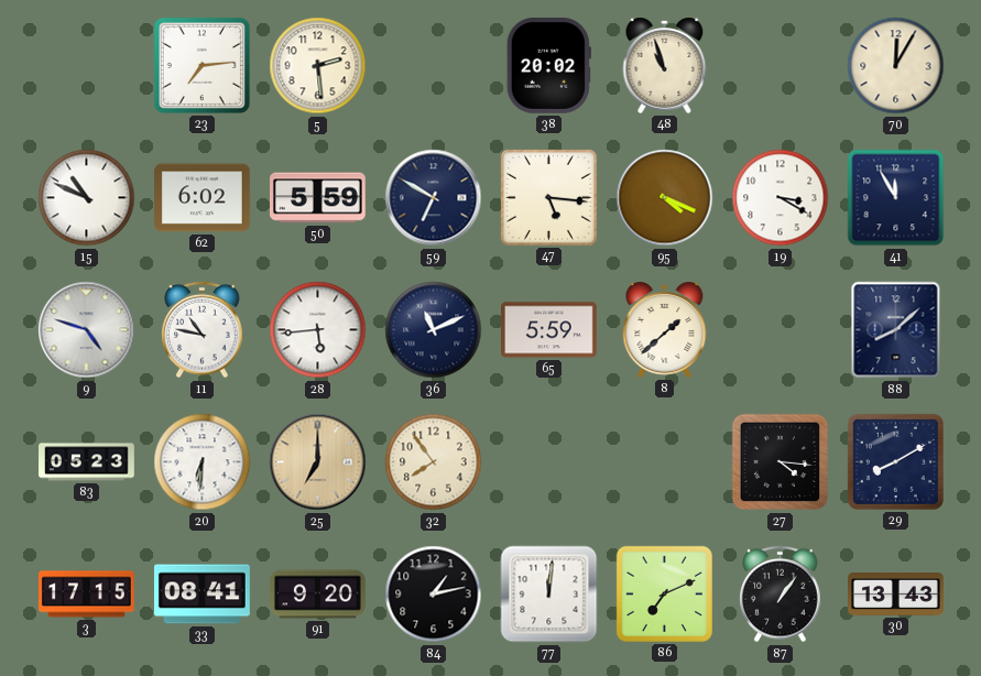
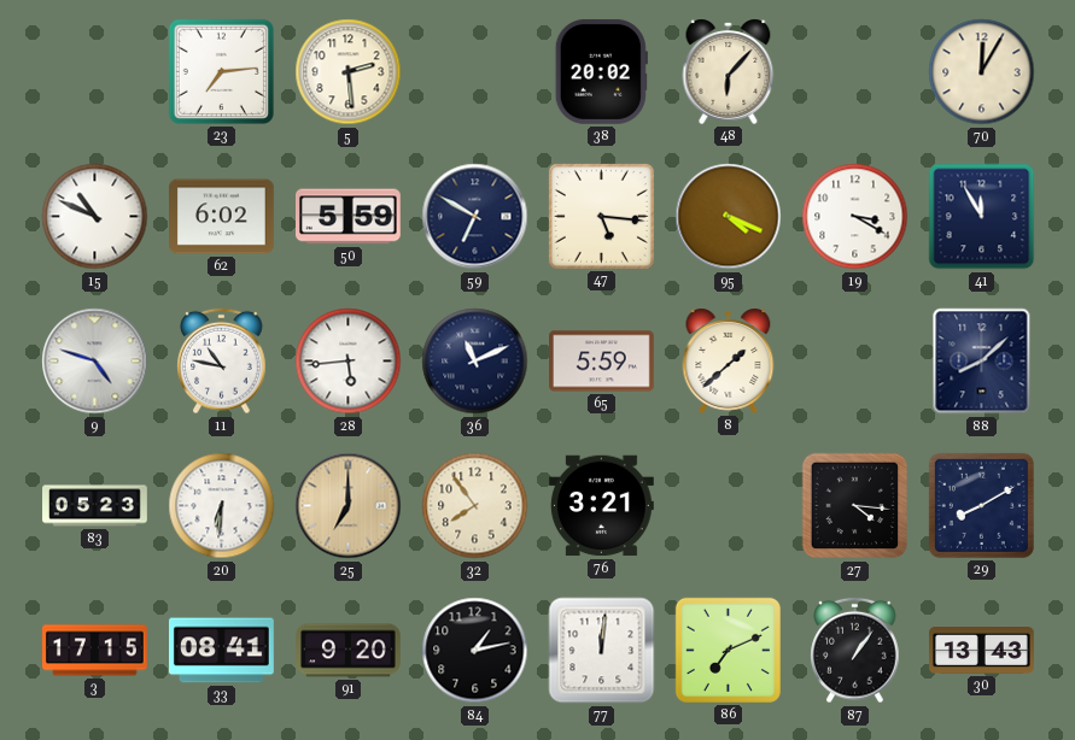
48: 10:57 -> 6:07
76: none -> 3:21
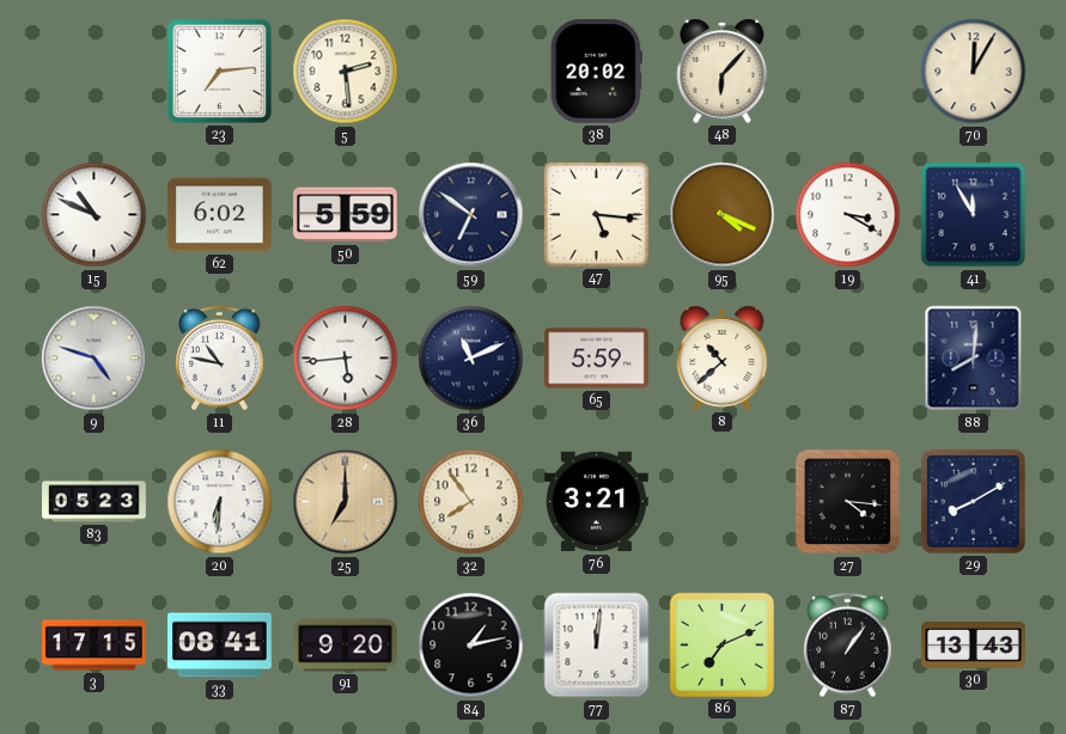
59: 6:50 -> 6:51
8: 1:38 -> 10:38
88: 8:08 -> 8:01
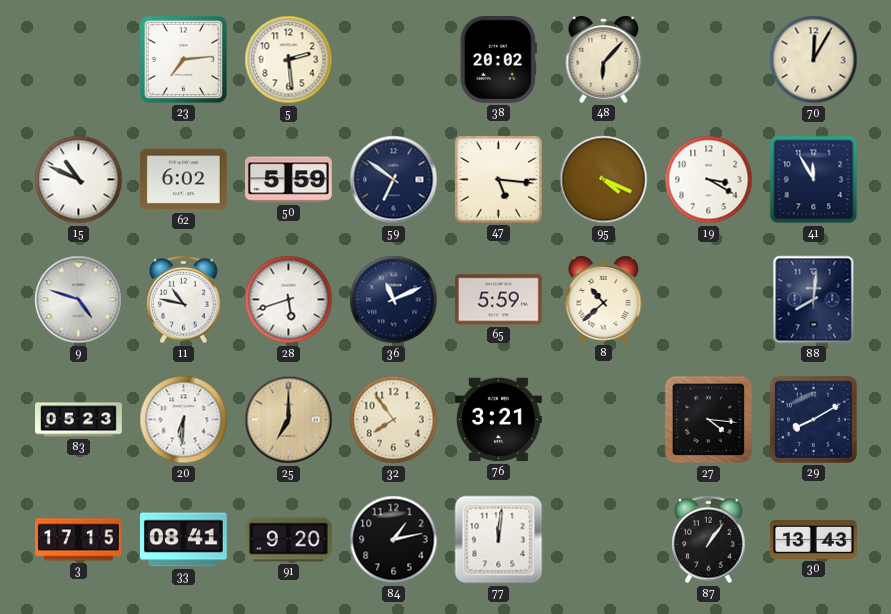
28: 5:44 -> 5:42
86: 7:11 -> none
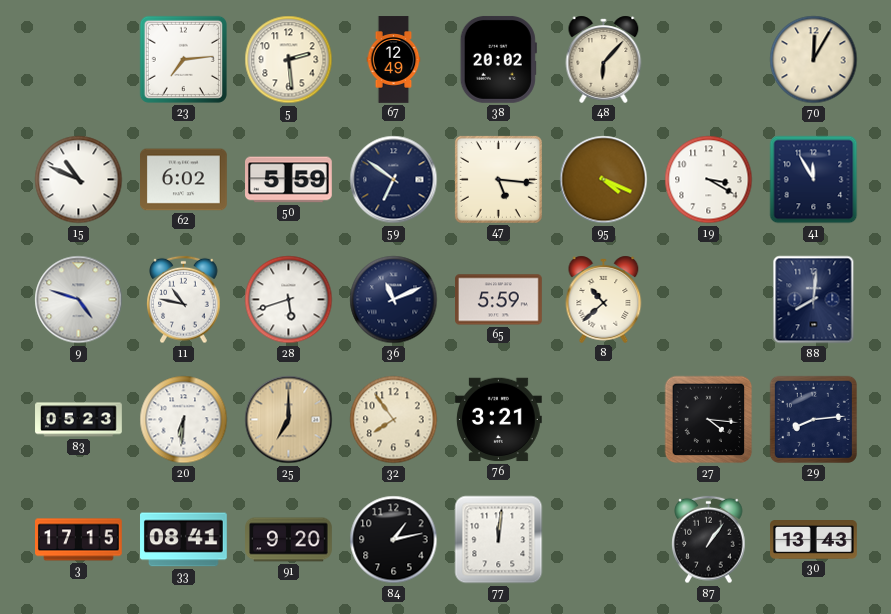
67: none -> 12:49
29: 8:10 -> 8:14
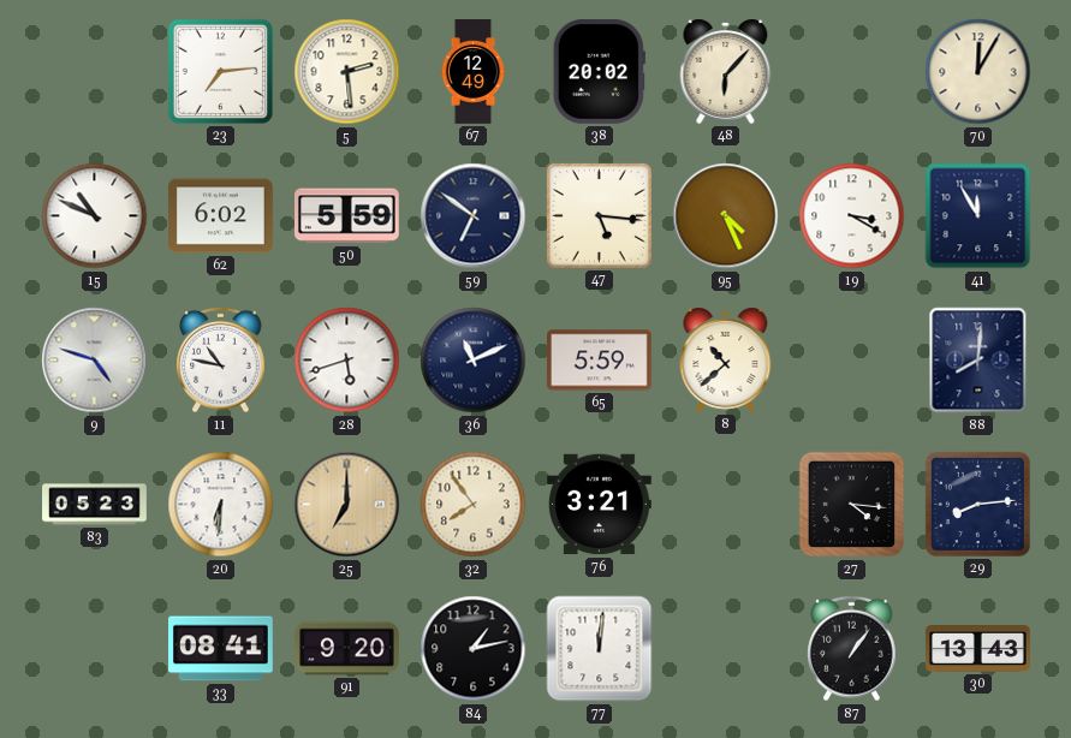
95: 4:19 -> 4:26
3: 17:15 -> none
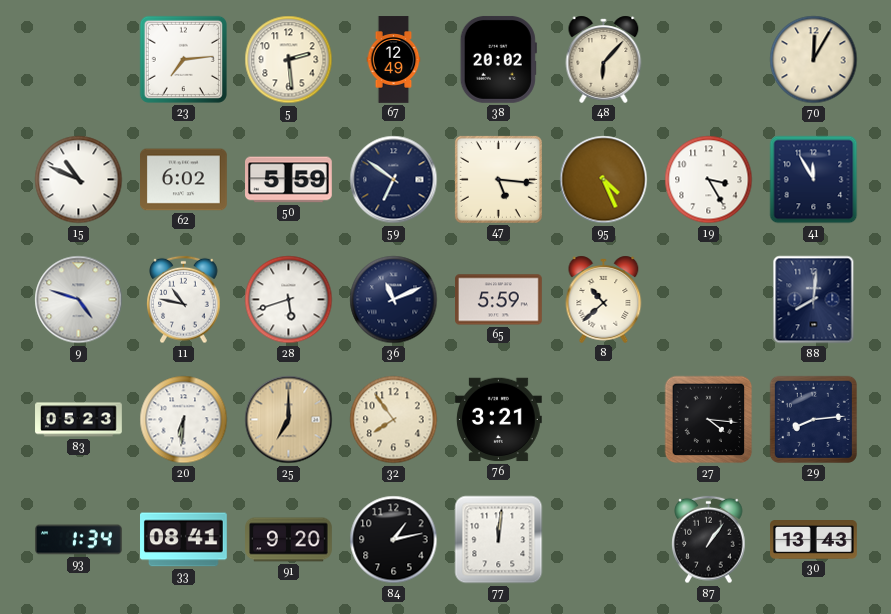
19: 3:20 -> 3:25
93: none -> 1:34
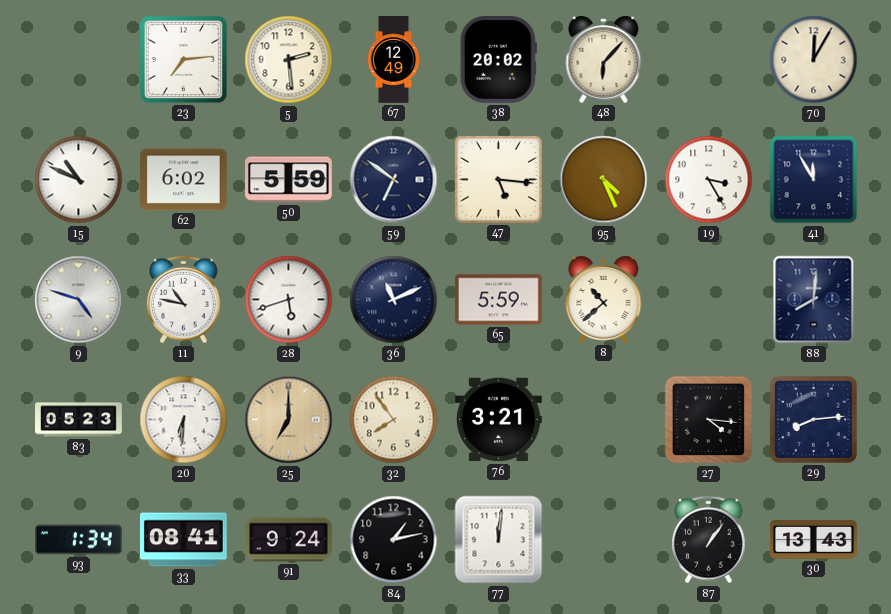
91: 9:20 -> 9:24
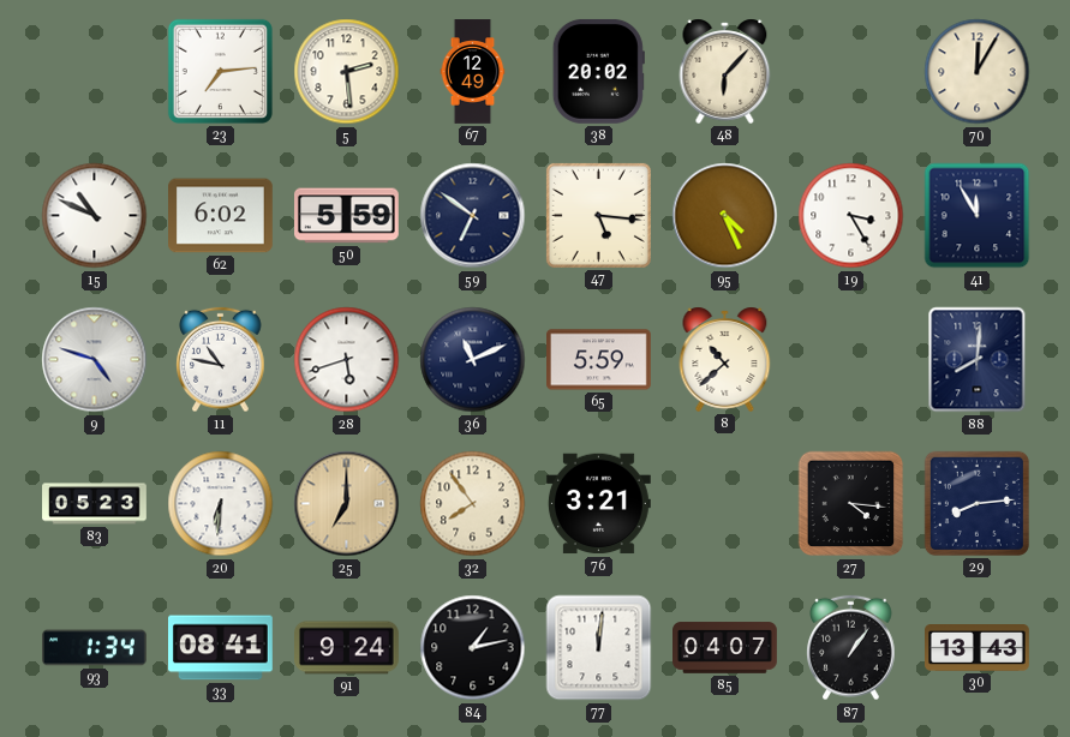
85: none -> 04:07
